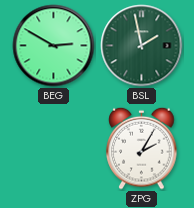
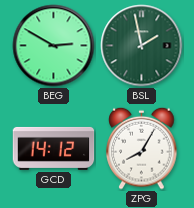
GCD: none -> 14:12
ZPG: 2:05 -> 8:05
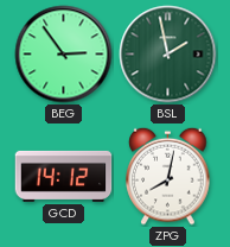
BEG: 2:50 -> 2:54
ZPG: 8:05 -> 8:02
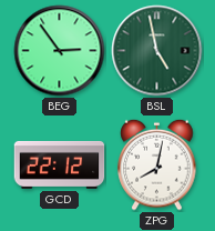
BSL: 1:58 -> 4:58
GCD: 14:12 -> 22:12
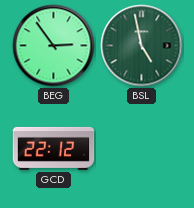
ZPG: 8:02 -> none
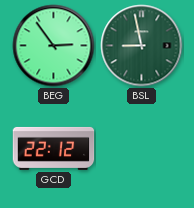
BSL: 4:58 -> 8:58
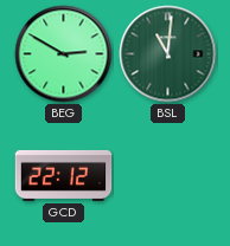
BEG: 2:54 -> 2:50
BSL: 8:58 -> 11:01
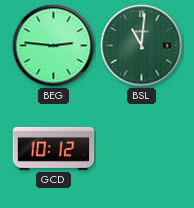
BEG: 2:50 -> 2:46
GCD: 22:12 -> 10:12
